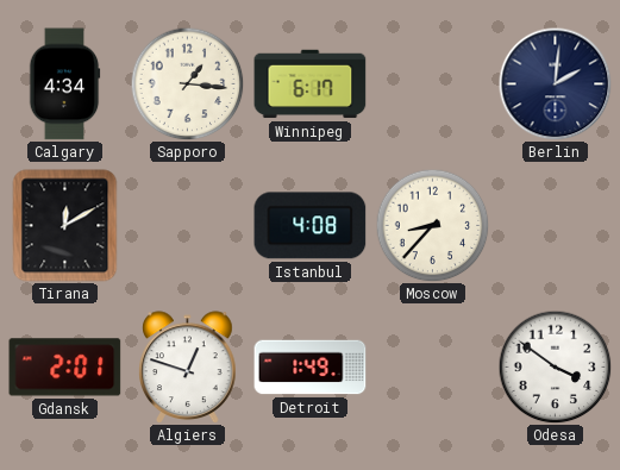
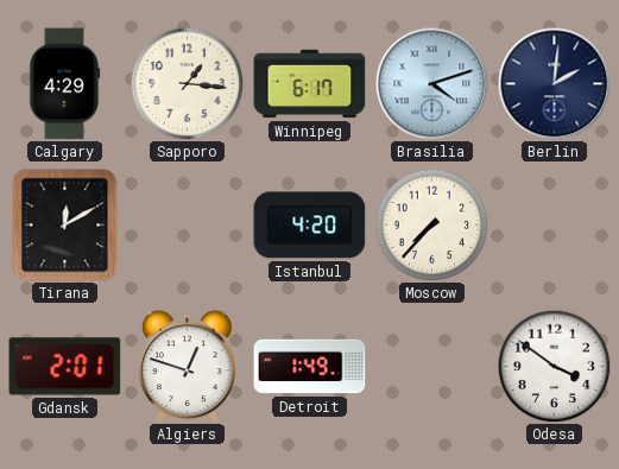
Calgary: 4:34 -> 4:29
Brasilia: none -> 4:12
Istanbul: 4:08 -> 4:20
Moscow: 8:37 -> 7:37
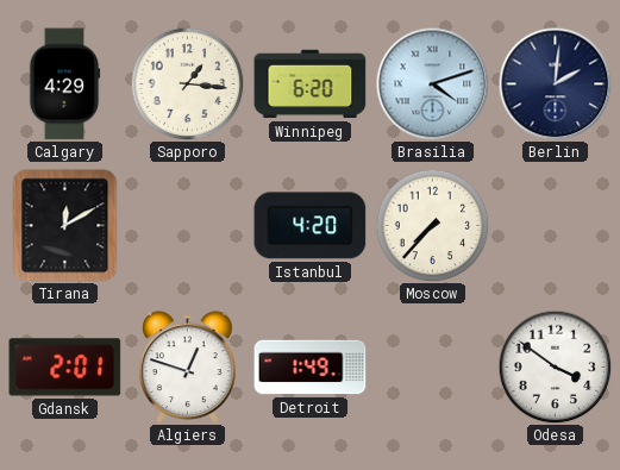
Winnipeg: 6:17 -> 6:20
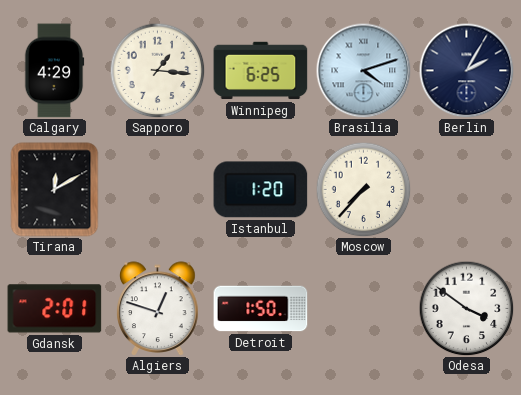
Winnipeg: 6:20 -> 6:25
Berlin: 2:01 -> 2:05
Istanbul: 4:20 -> 1:20
Detroit: 1:49 -> 1:50
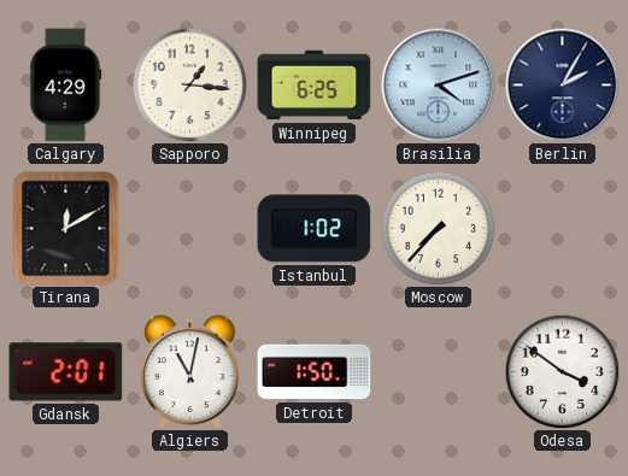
Istanbul: 1:20 -> 1:02
Algiers: 12:48 -> 11:02
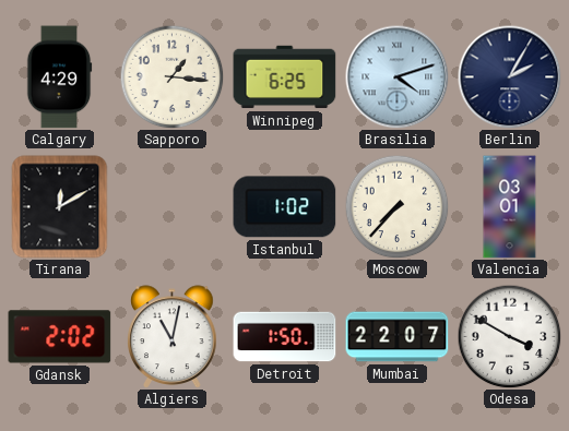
Valencia: none -> 03:01
Gdansk: 2:01 -> 2:02
Mumbai: none -> 22:07
Odesa: 3:51 -> 3:50
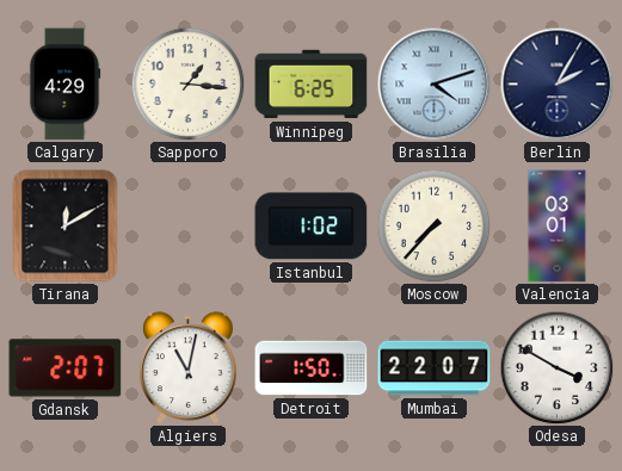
Gdansk: 2:02 -> 2:07
